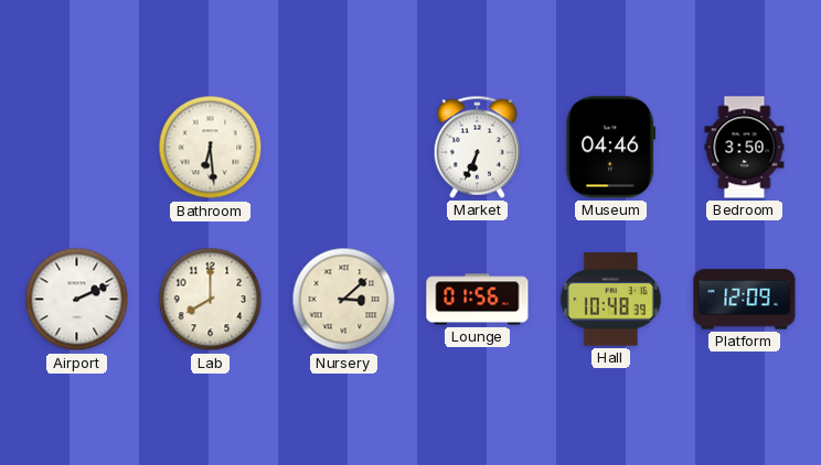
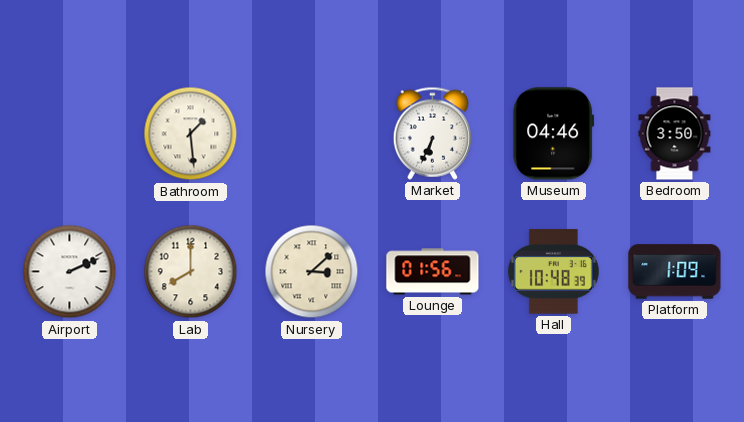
Bathroom: 6:29 -> 1:29
Platform: 12:09 -> 1:09
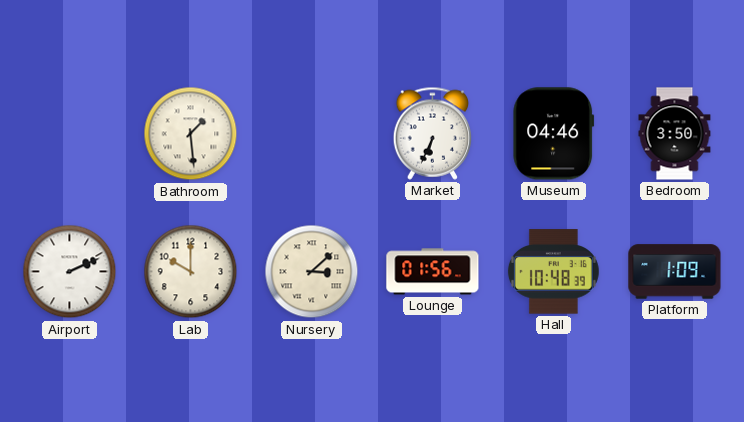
Lab: 8:00 -> 10:00
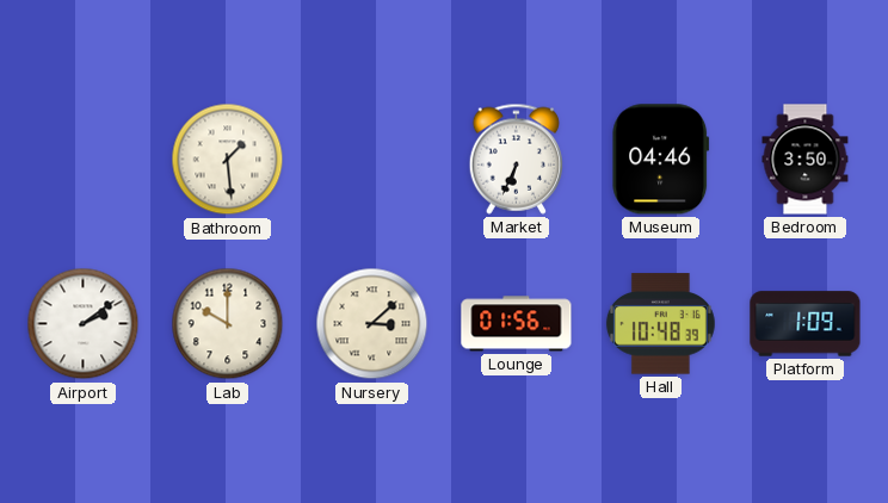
Airport: 2:11 -> 2:09
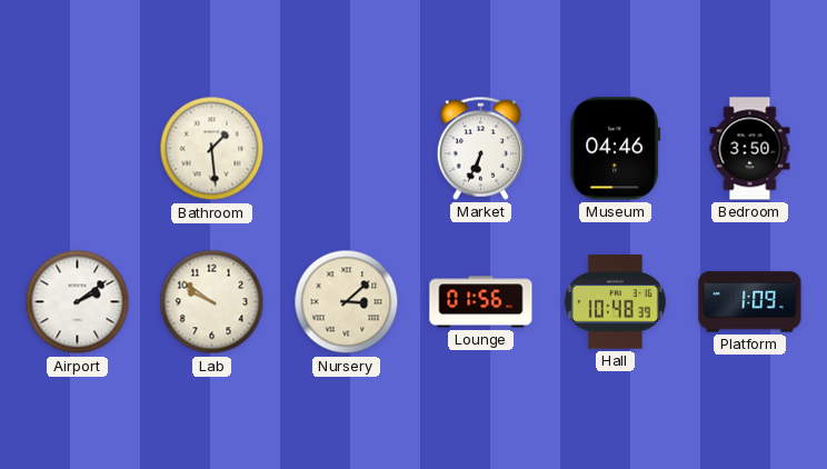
Lab: 10:00 -> 9:51
